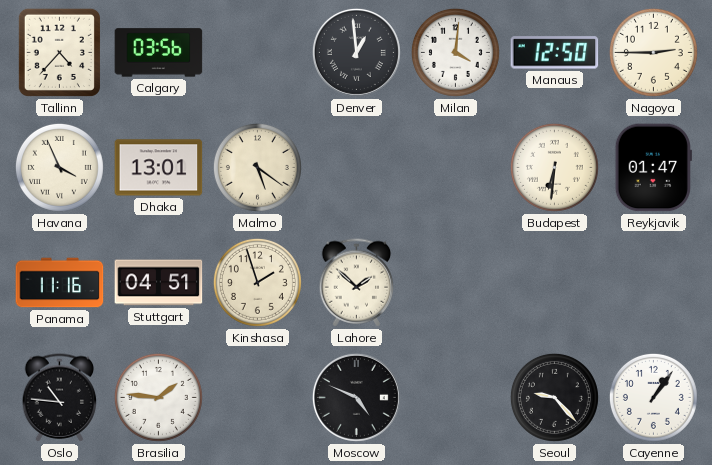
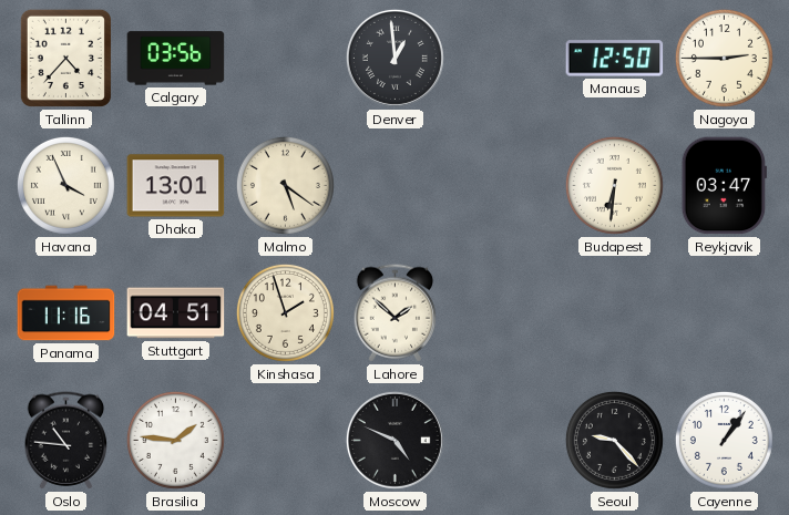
Milan: 4:01 -> none
Reykjavik: 01:47 -> 03:47
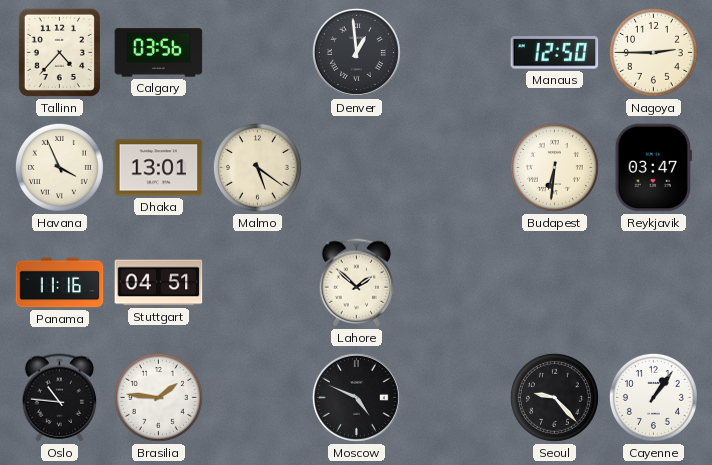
Kinshasa: 1:57 -> none
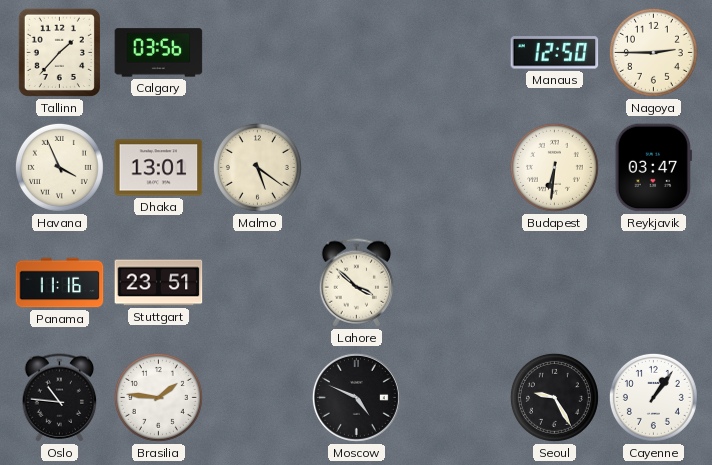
Tallinn: 4:37 -> 1:37
Denver: 12:59 -> none
Stuttgart: 04:51 -> 23:51
Lahore: 1:52 -> 3:52
Seoul: 9:23 -> 9:25
